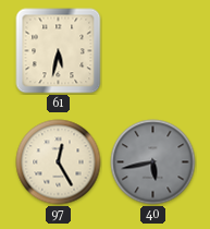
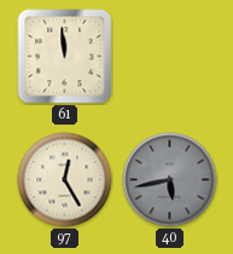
61: 5:32 -> 11:59
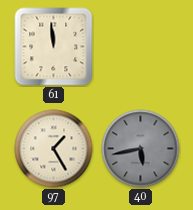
97: 12:25 -> 1:25
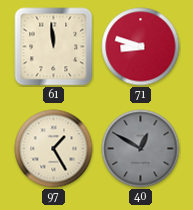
71: none -> 8:48
40: 5:43 -> 12:50
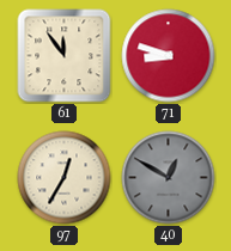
61: 11:59 -> 11:54
97: 1:25 -> 12:35
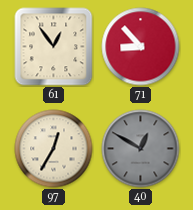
61: 11:54 -> 12:54
71: 8:48 -> 8:53
